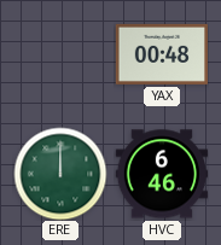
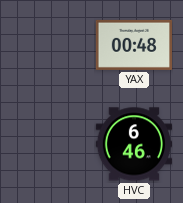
ERE: 12:00 -> none
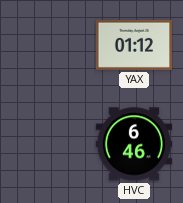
YAX: 00:48 -> 01:12
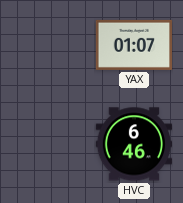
YAX: 01:12 -> 01:07
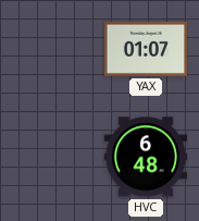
HVC: 6:46 -> 6:48
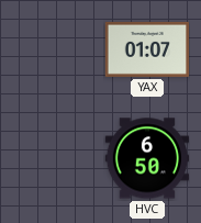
HVC: 6:48 -> 6:50
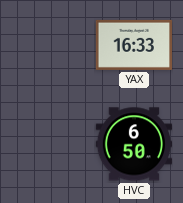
YAX: 01:07 -> 16:33
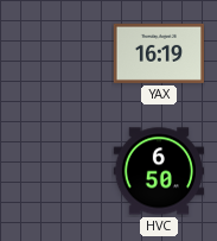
YAX: 16:33 -> 16:19
